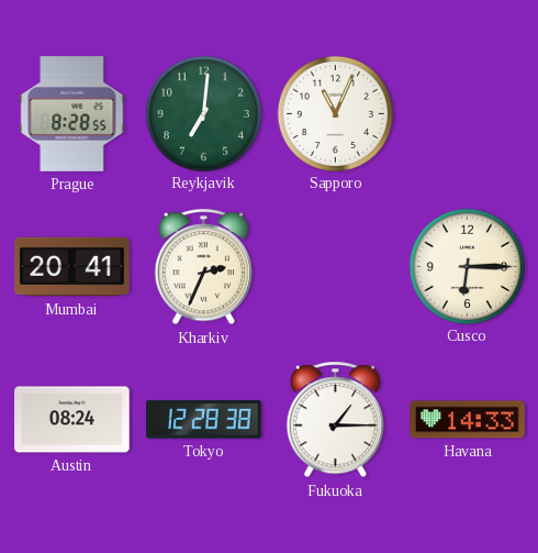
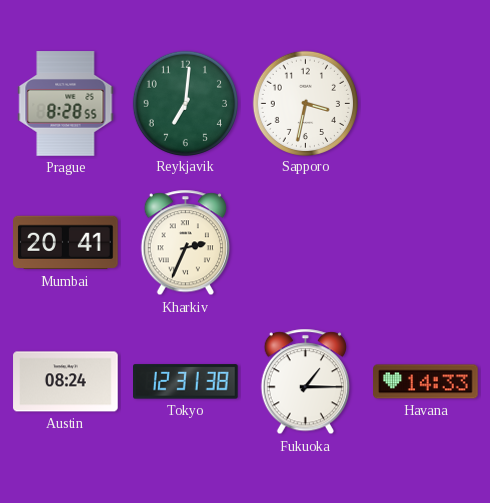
Sapporo: 11:04 -> 3:32
Cusco: 6:15 -> none
Tokyo: 12:28 -> 12:31
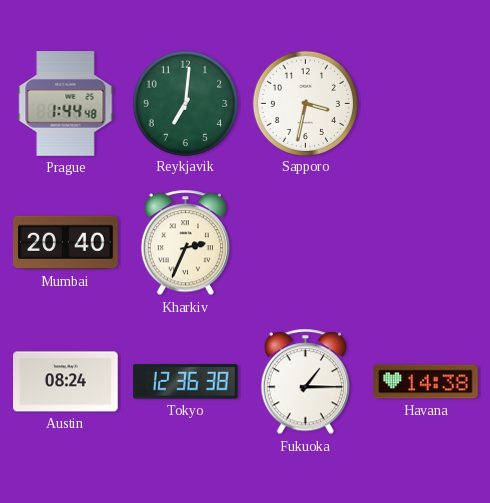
Prague: 8:28 -> 1:44
Mumbai: 20:41 -> 20:40
Tokyo: 12:31 -> 12:36
Havana: 14:33 -> 14:38
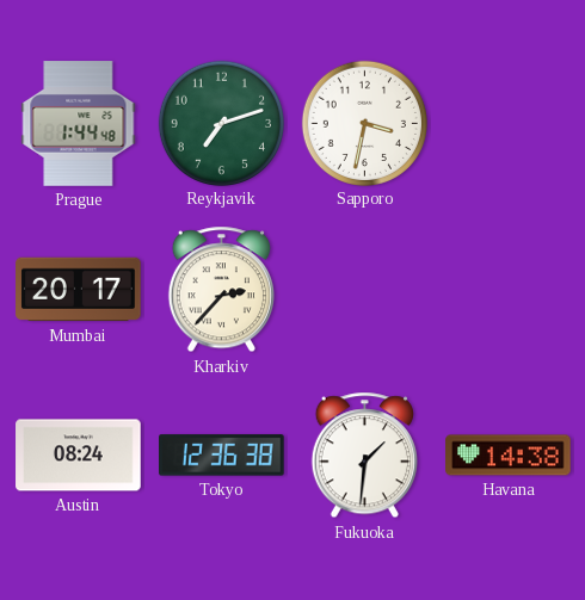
Reykjavik: 7:01 -> 7:12
Mumbai: 20:40 -> 20:17
Kharkiv: 2:34 -> 2:37
Fukuoka: 1:15 -> 1:31
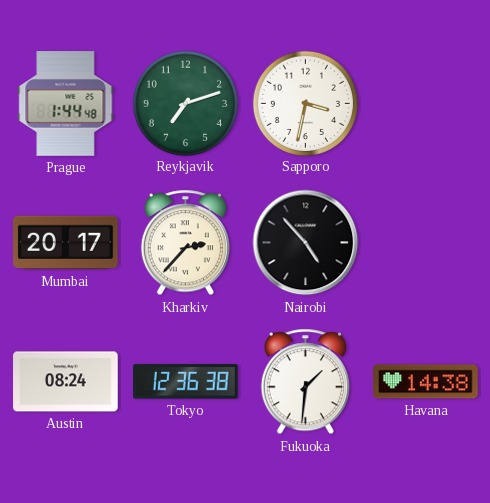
Nairobi: none -> 4:53
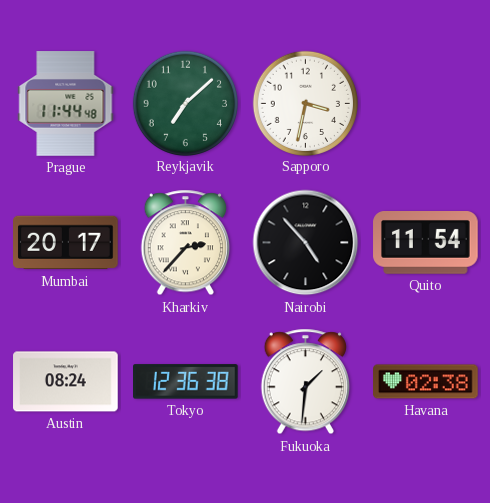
Prague: 1:44 -> 11:44
Reykjavik: 7:12 -> 7:08
Quito: none -> 11:54
Havana: 14:38 -> 02:38
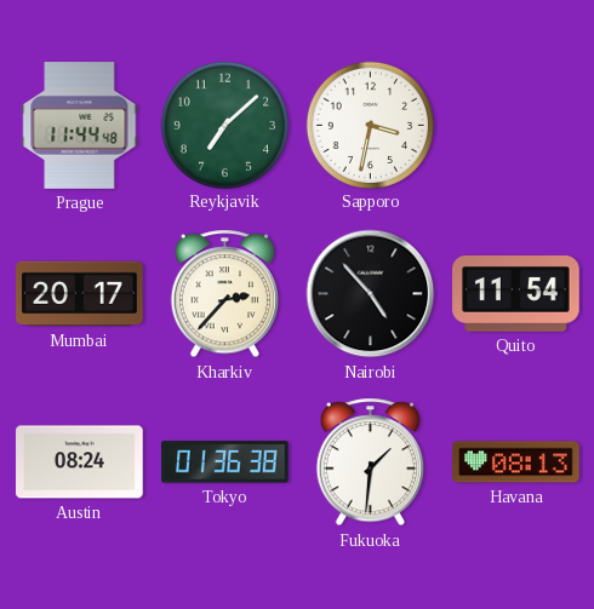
Tokyo: 12:36 -> 01:36
Havana: 02:38 -> 08:13
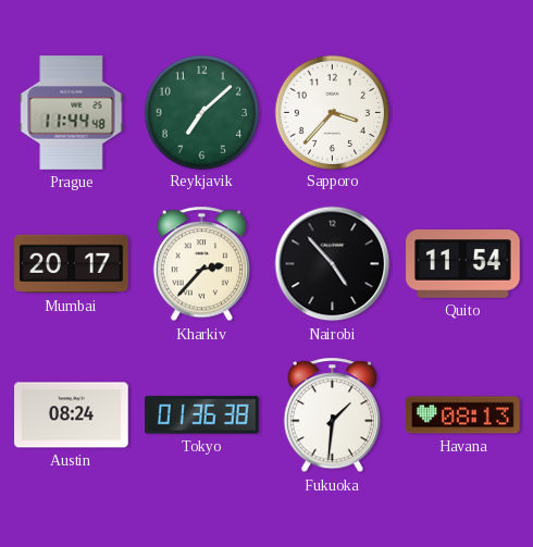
Sapporo: 3:32 -> 3:37
